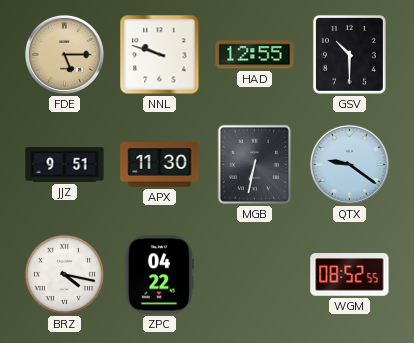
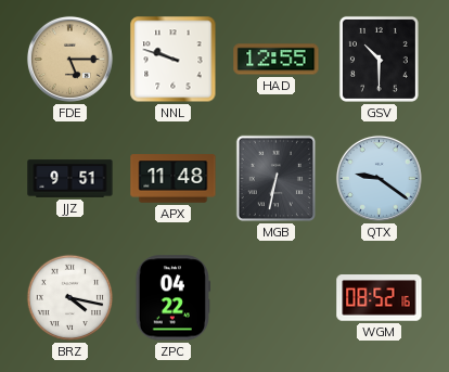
APX: 11:30 -> 11:48
WGM: 08:52:55 -> 08:52:16
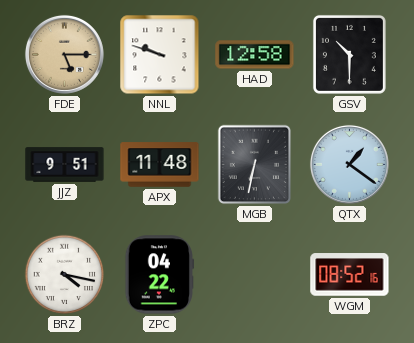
HAD: 12:55 -> 12:58
QTX: 9:21 -> 1:21
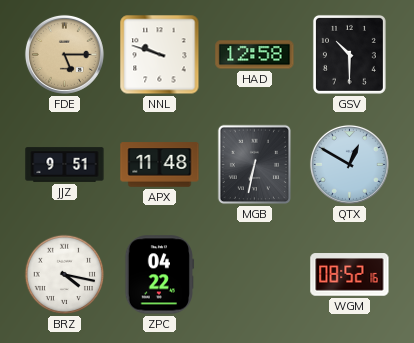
QTX: 1:21 -> 12:50
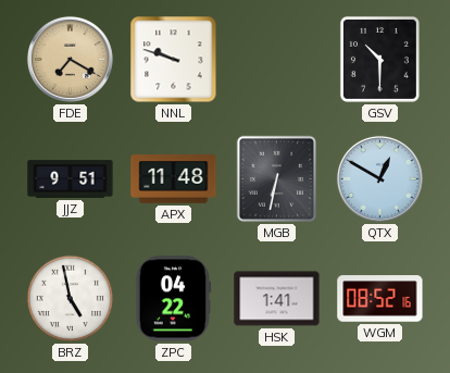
FDE: 5:15 -> 7:20
HAD: 12:58 -> none
BRZ: 4:17 -> 4:58
HSK: none -> 1:41
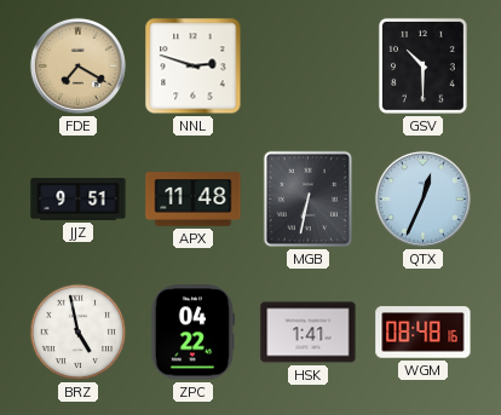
NNL: 9:48 -> 2:48
QTX: 12:50 -> 12:34
WGM: 08:52 -> 08:48
